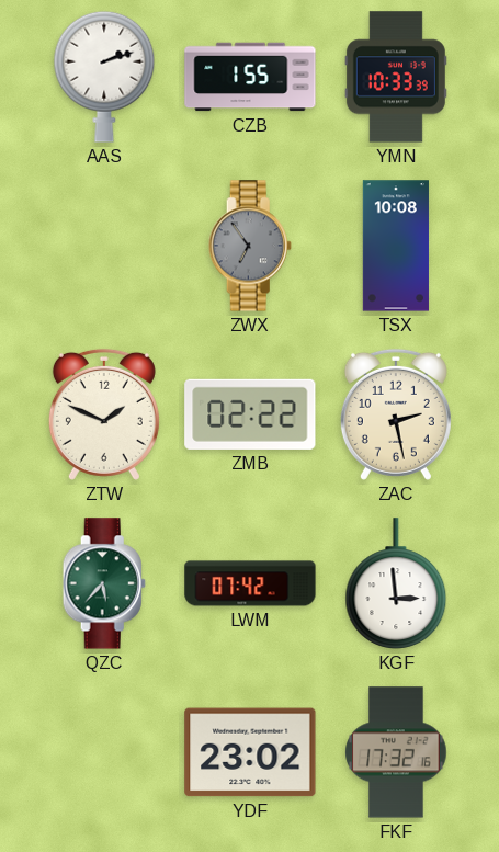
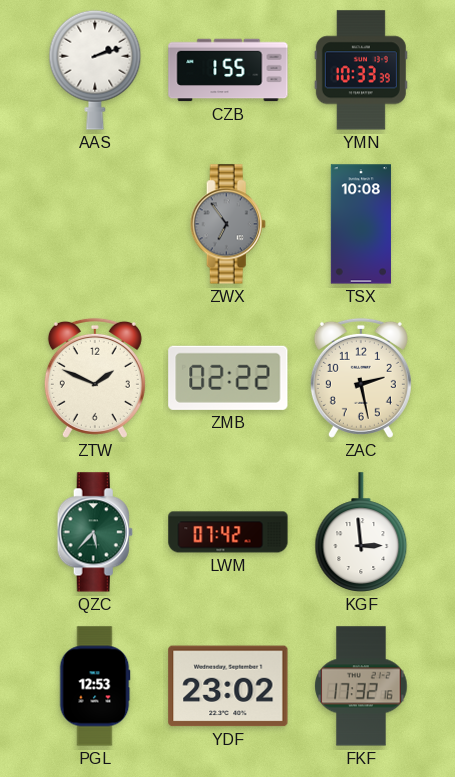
PGL: none -> 12:53
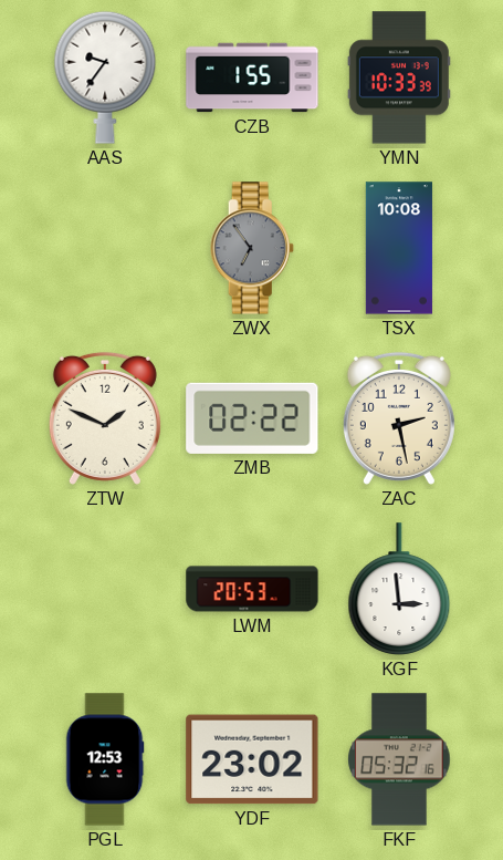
AAS: 2:12 -> 9:36
QZC: 5:37 -> none
LWM: 07:42 -> 20:53
FKF: 17:32 -> 05:32
